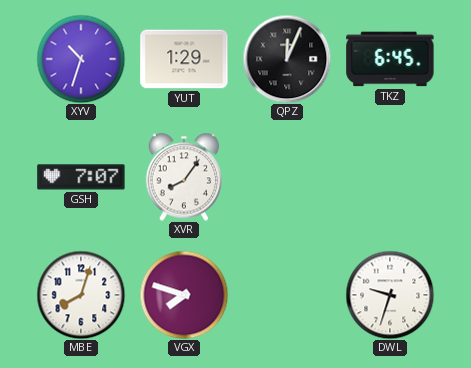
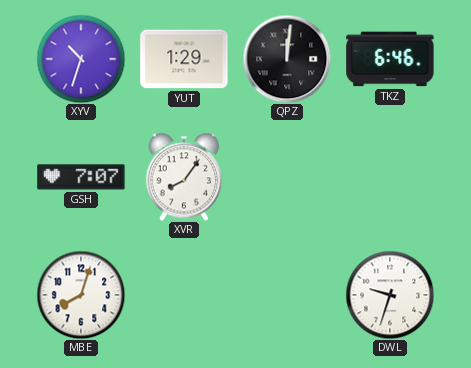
QPZ: 12:04 -> 12:01
TKZ: 6:45 -> 6:46
VGX: 7:48 -> none
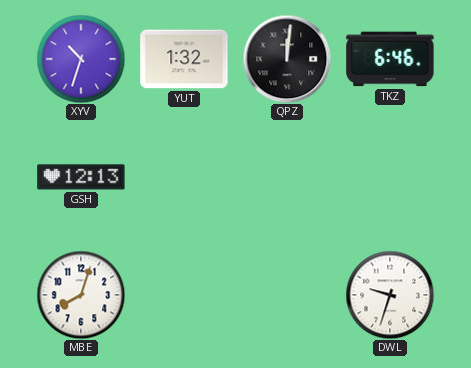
YUT: 1:29 -> 1:32
GSH: 7:07 -> 12:13
XVR: 8:06 -> none
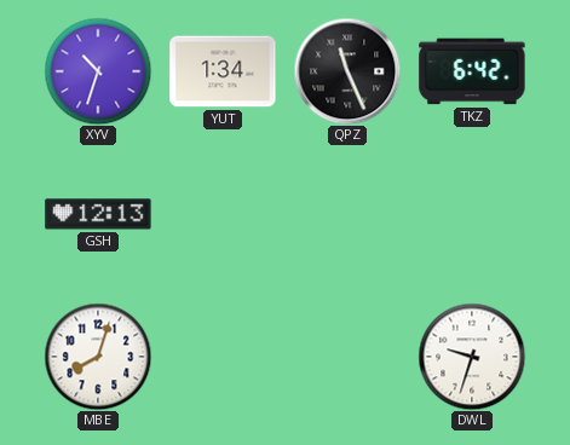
YUT: 1:32 -> 1:34
QPZ: 12:01 -> 11:26
TKZ: 6:46 -> 6:42
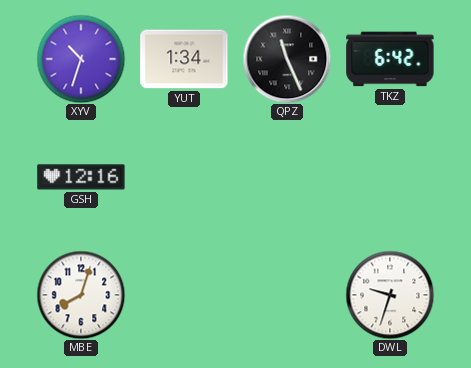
GSH: 12:13 -> 12:16
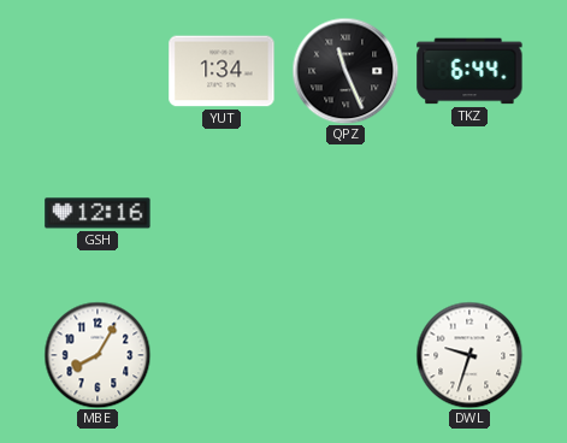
XYV: 10:33 -> none
TKZ: 6:42 -> 6:44
MBE: 8:03 -> 8:05
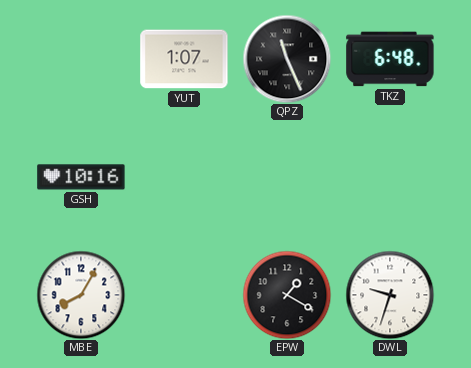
YUT: 1:34 -> 1:07
TKZ: 6:44 -> 6:48
GSH: 12:16 -> 10:16
EPW: none -> 1:20
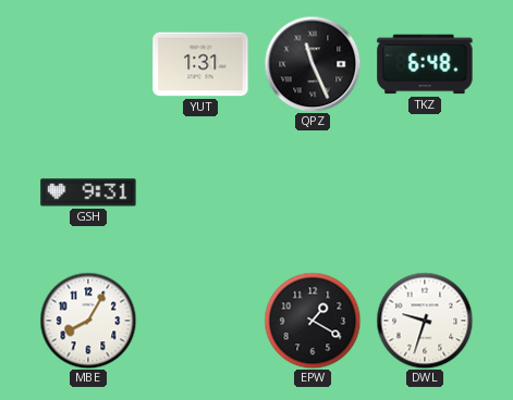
YUT: 1:07 -> 1:31
GSH: 10:16 -> 9:31
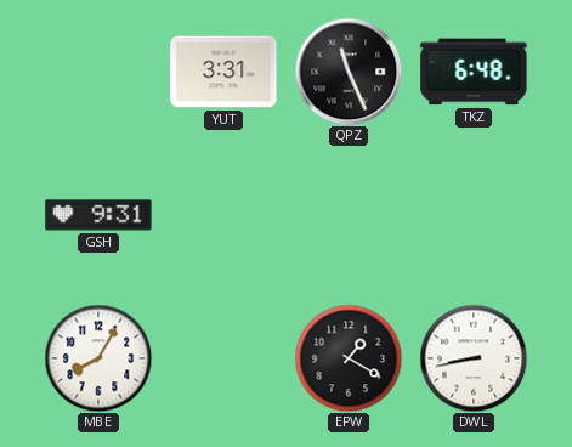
YUT: 1:31 -> 3:31
DWL: 9:33 -> 8:43
